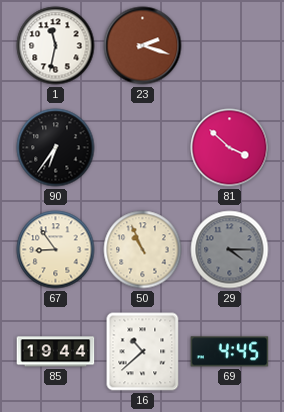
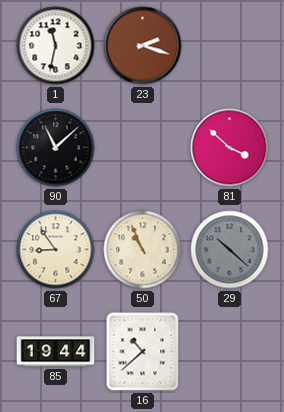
90: 6:36 -> 11:08
29: 4:15 -> 10:22
69: 4:45 -> none
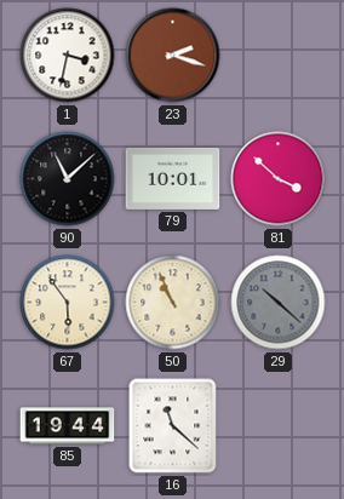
1: 11:32 -> 3:32
79: none -> 10:01
67: 8:54 -> 5:54
16: 10:38 -> 11:22
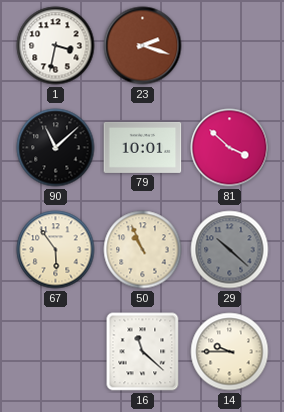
85: 19:44 -> none
14: none -> 9:45
